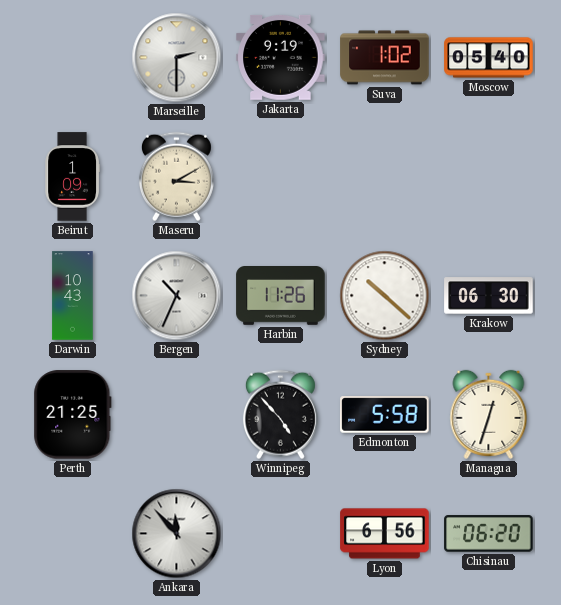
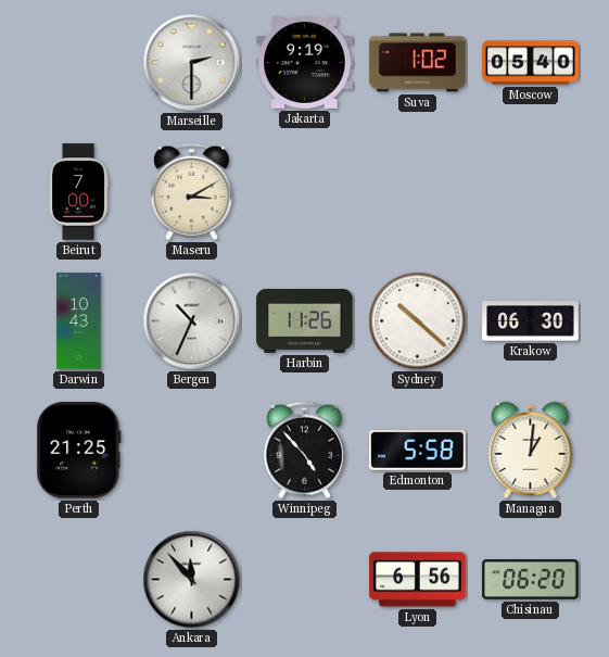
Beirut: 1:09 -> 7:00
Managua: 12:33 -> 1:01
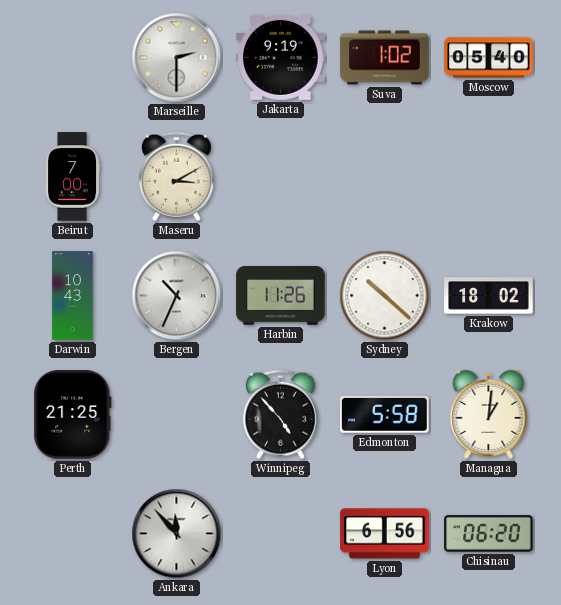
Krakow: 06:30 -> 18:02
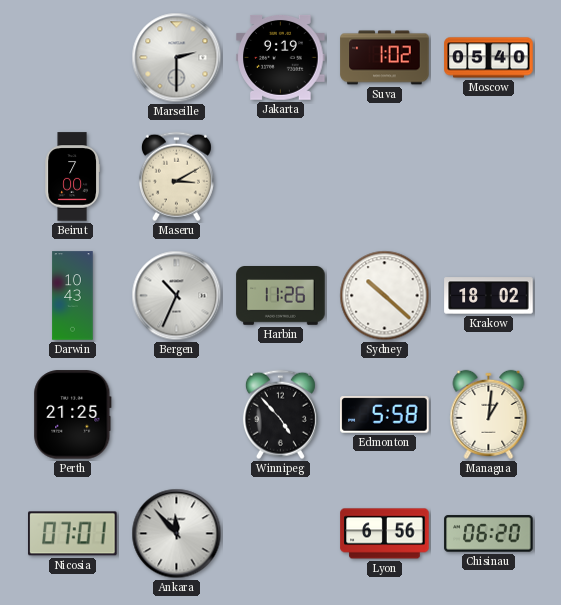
Nicosia: none -> 07:01
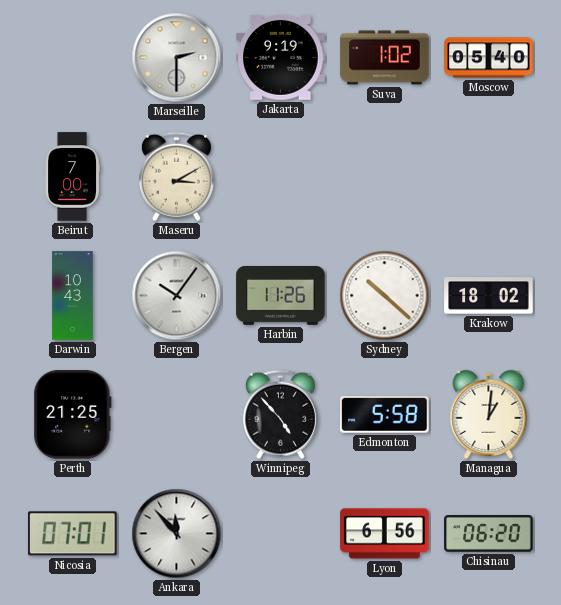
Bergen: 10:34 -> 10:06
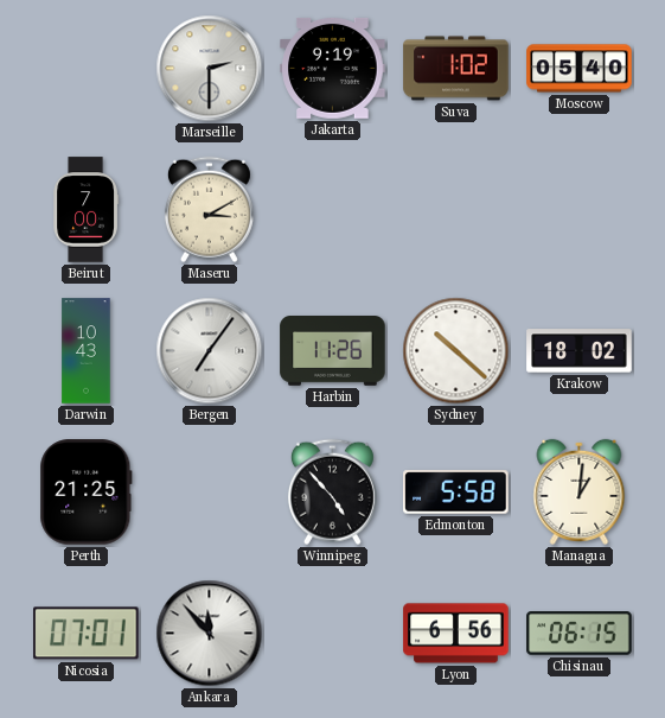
Bergen: 10:06 -> 7:06
Chisinau: 06:20 -> 06:15
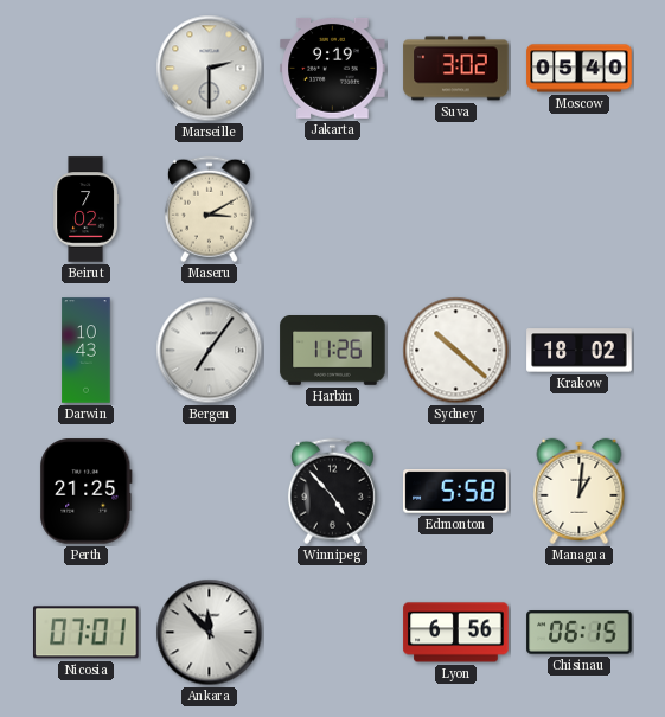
Suva: 1:02 -> 3:02
Beirut: 7:00 -> 7:02
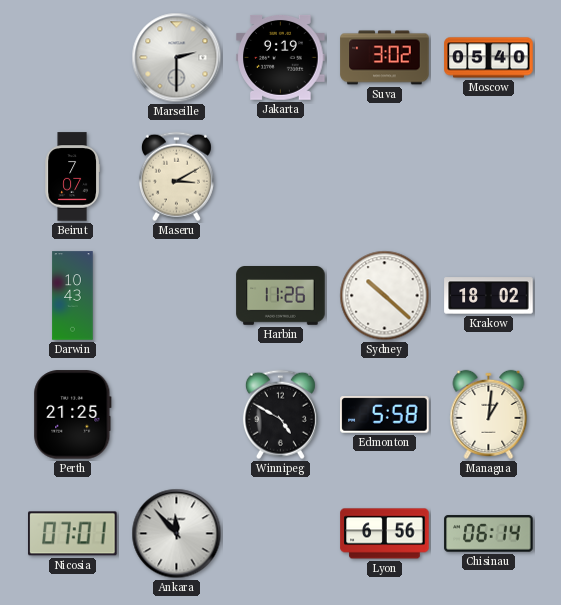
Beirut: 7:02 -> 7:07
Bergen: 7:06 -> none
Winnipeg: 4:53 -> 4:50
Chisinau: 06:15 -> 06:14
